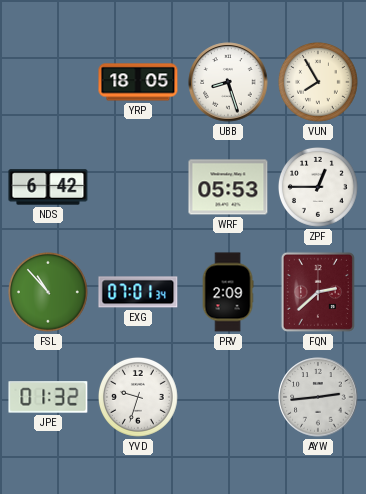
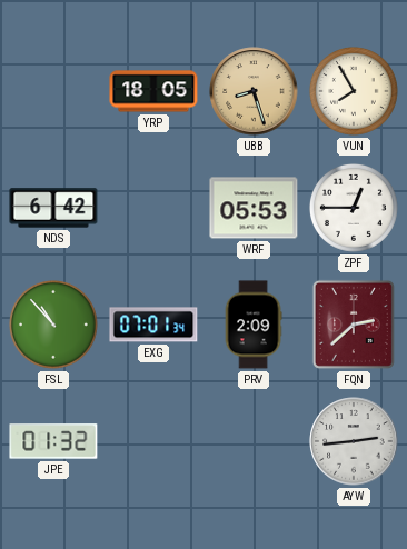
UBB dial: white -> champagne
YVD: 9:33 -> none
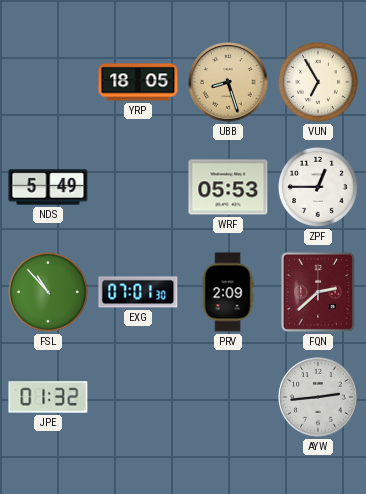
VUN: 7:55 -> 6:55
NDS: 6:42 -> 5:49
EXG: 07:01:34 -> 07:01:30
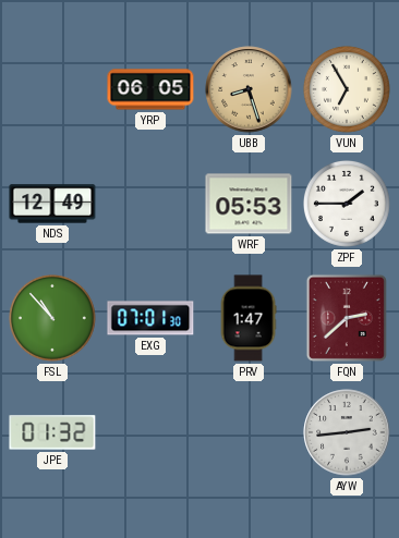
YRP: 18:05 -> 06:05
NDS: 5:49 -> 12:49
ZPF: 12:45 -> 1:45
PRV: 2:09 -> 1:47
